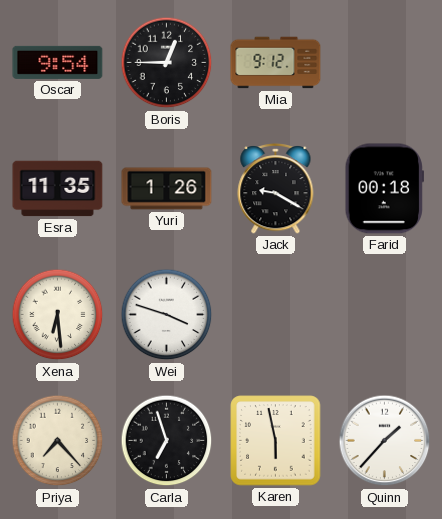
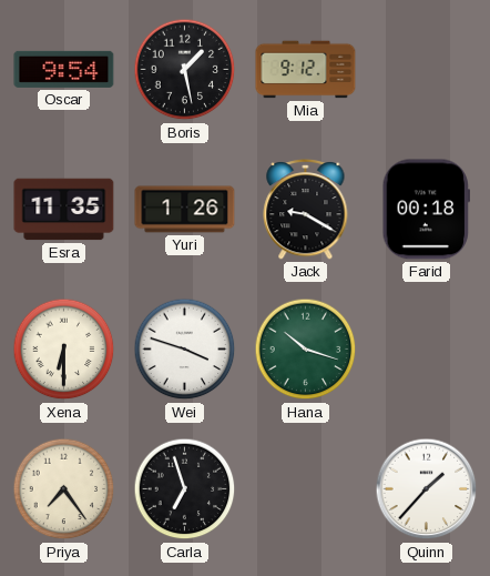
Boris: 12:45 -> 1:28
Xena: 6:29 -> 6:30
Hana: none -> 10:18
Priya: 7:23 -> 7:24
Karen: 5:58 -> none
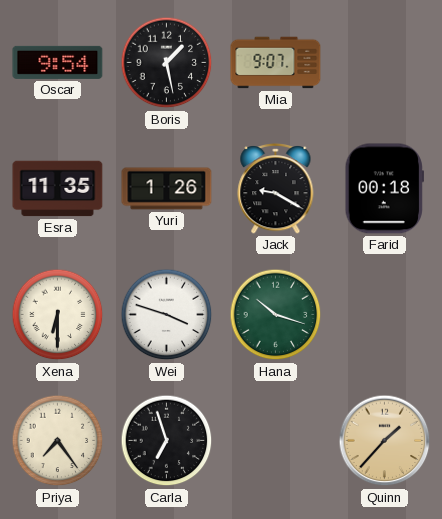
Mia: 9:12 -> 9:07
Quinn dial: white -> champagne
